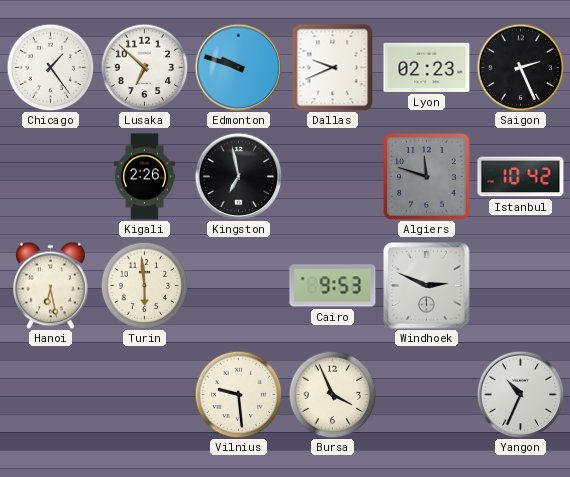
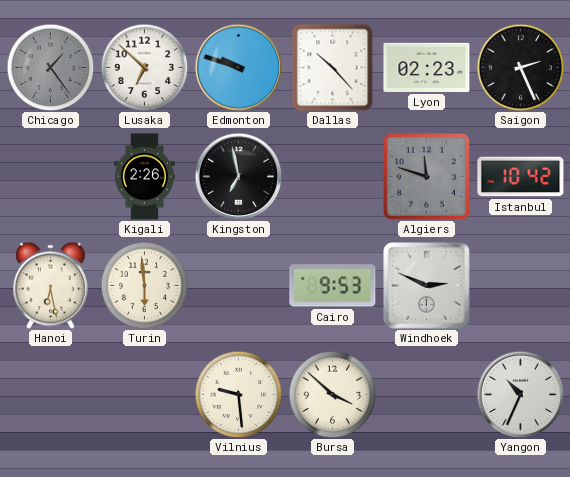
Chicago dial: white -> grey
Dallas: 9:41 -> 10:23
Bursa: 3:56 -> 3:52
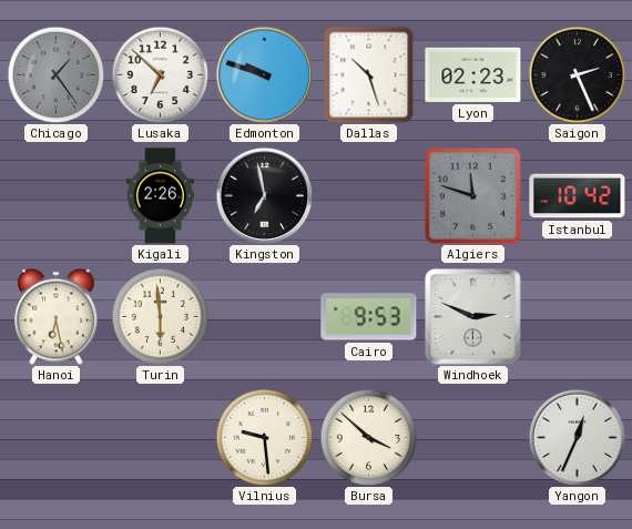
Dallas: 10:23 -> 10:27
Yangon: 10:34 -> 12:34
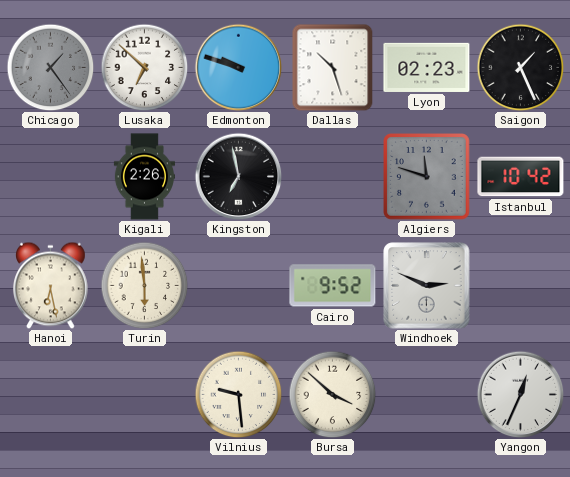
Saigon: 2:26 -> 1:26
Cairo: 9:53 -> 9:52
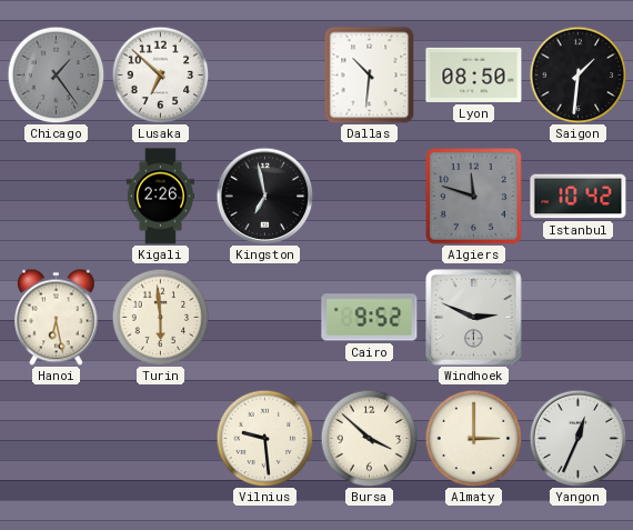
Edmonton: 9:48 -> none
Dallas: 10:27 -> 10:31
Lyon: 02:23 -> 08:50
Saigon: 1:26 -> 1:31
Almaty: none -> 3:00
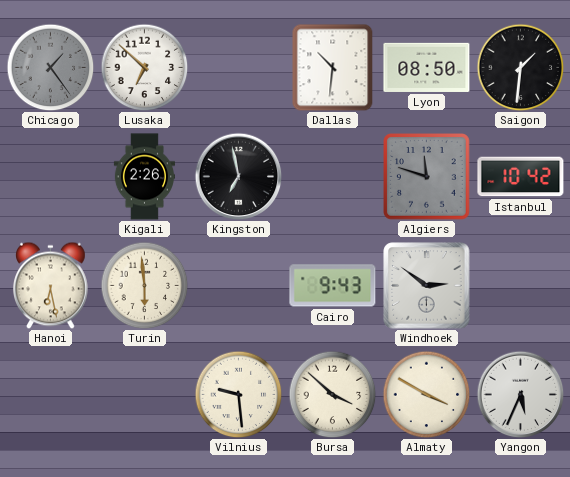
Cairo: 9:52 -> 9:43
Windhoek: 2:49 -> 2:51
Almaty: 3:00 -> 3:50
Yangon: 12:34 -> 5:34
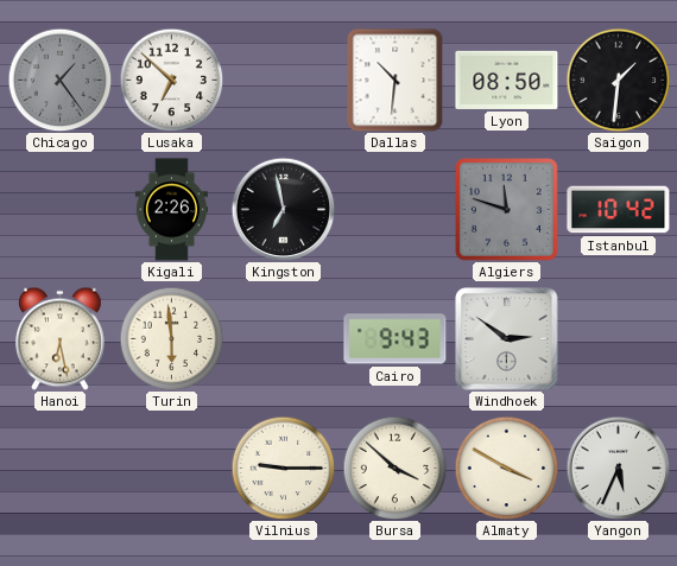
Vilnius: 9:29 -> 9:15
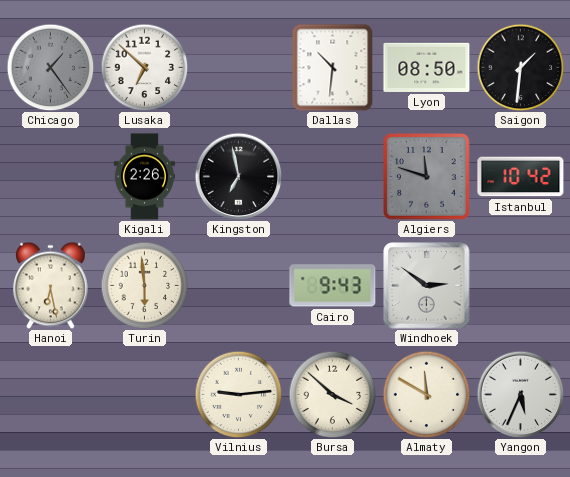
Vilnius: 9:15 -> 9:14
Almaty: 3:50 -> 11:50
